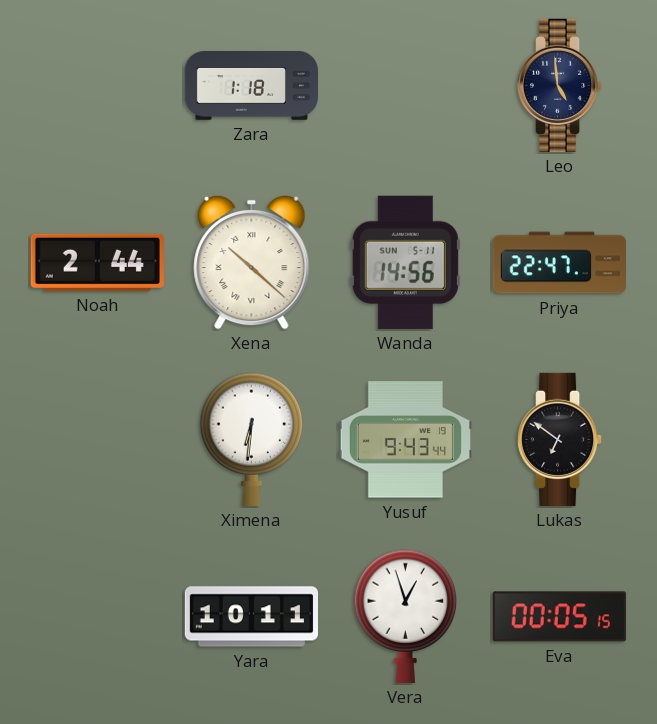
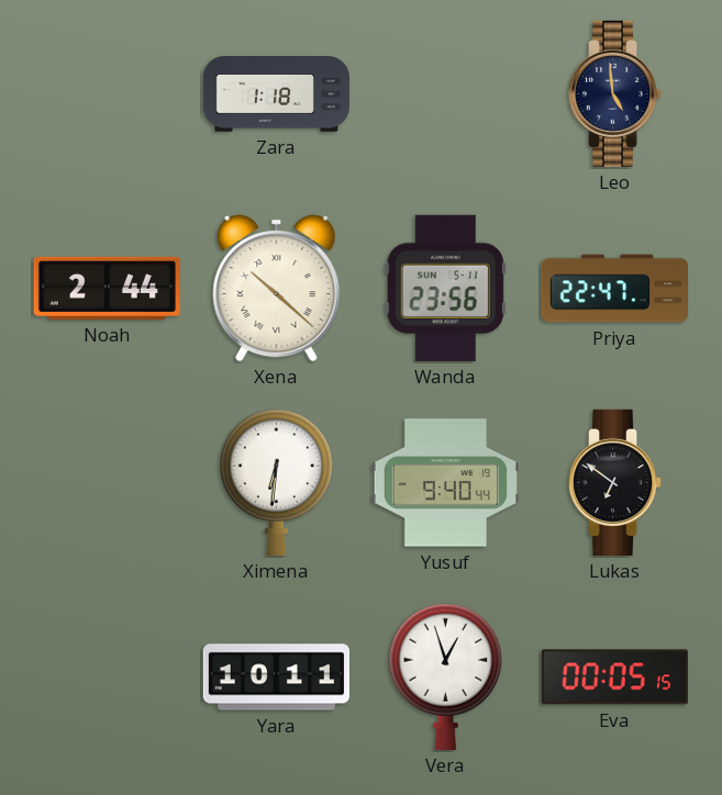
Wanda: 14:56 -> 23:56
Yusuf: 9:43 -> 9:40
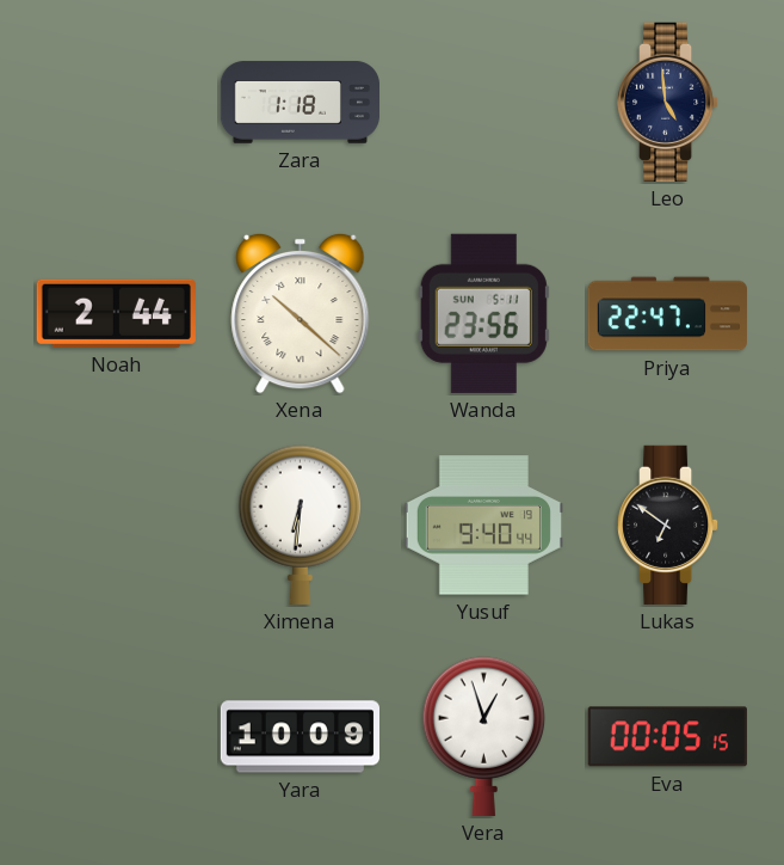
Yara: 10:11 -> 10:09
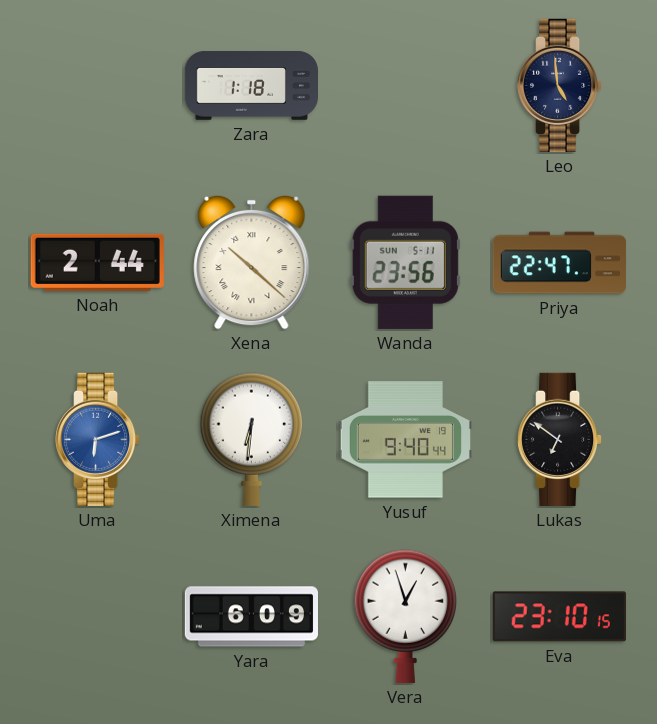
Uma: none -> 6:12
Yara: 10:09 -> 6:09
Eva: 00:05 -> 23:10
